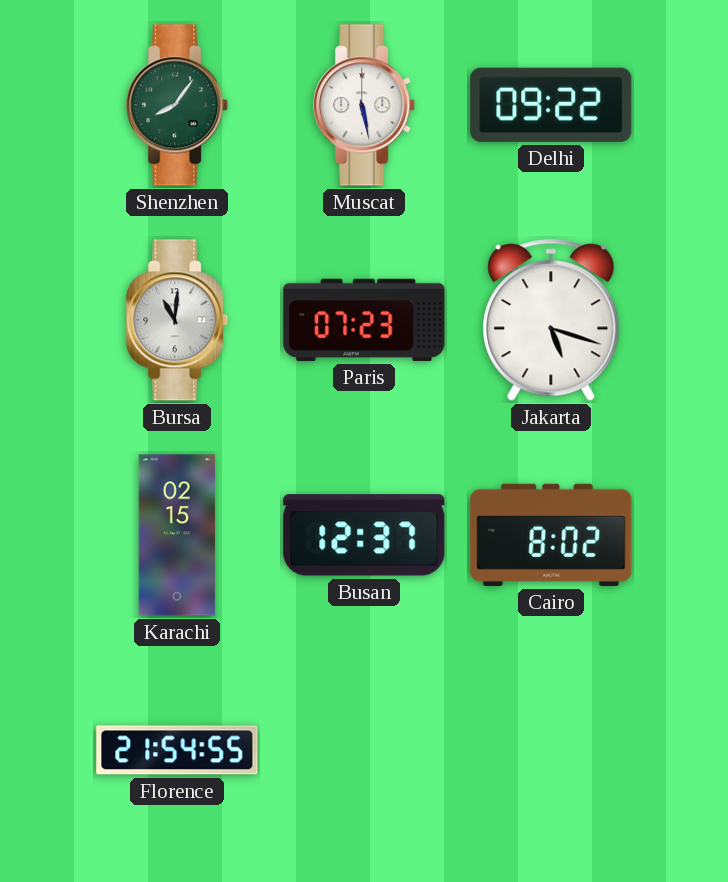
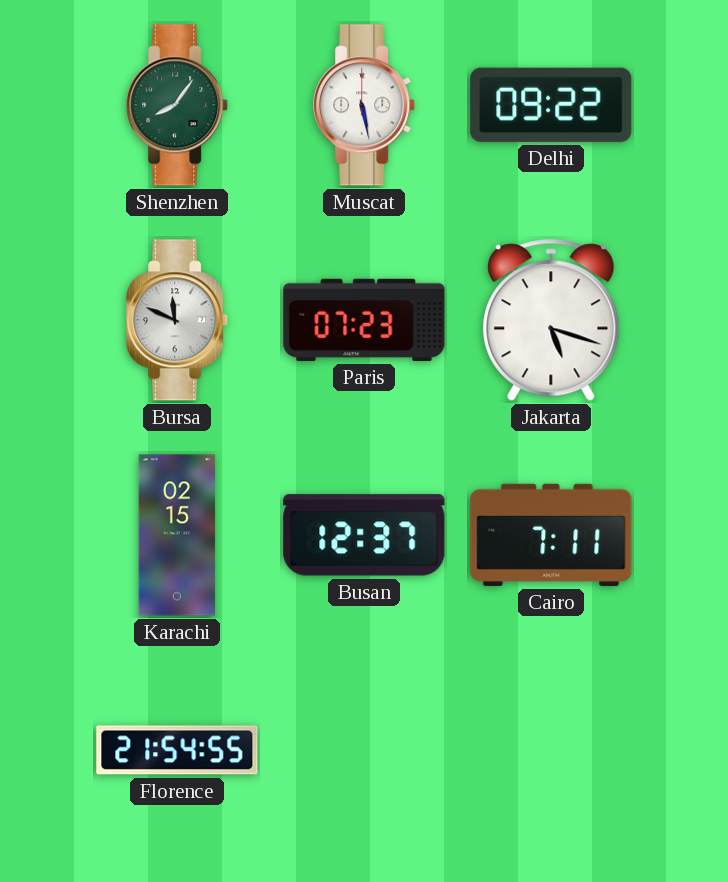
Bursa: 11:01 -> 11:49
Cairo: 8:02 -> 7:11
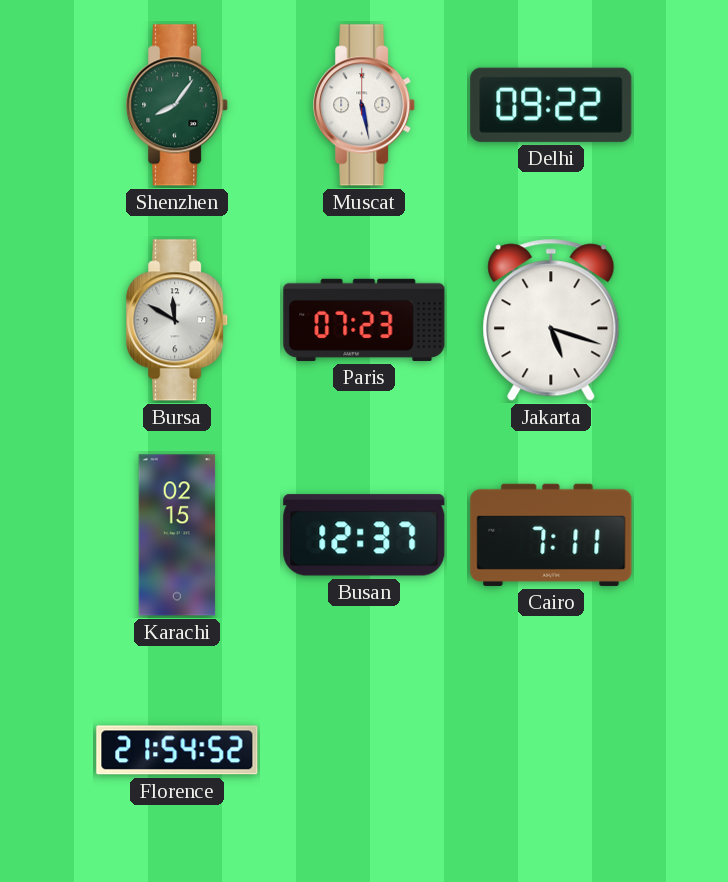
Bursa: 11:49 -> 11:50
Florence: 21:54:55 -> 21:54:52
